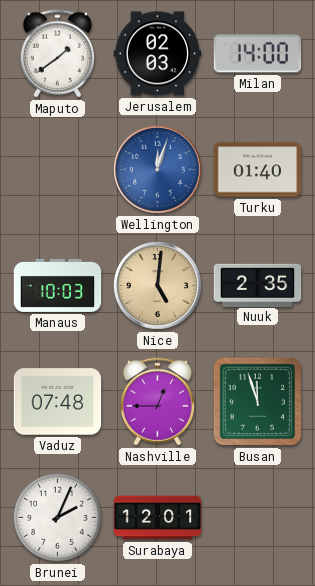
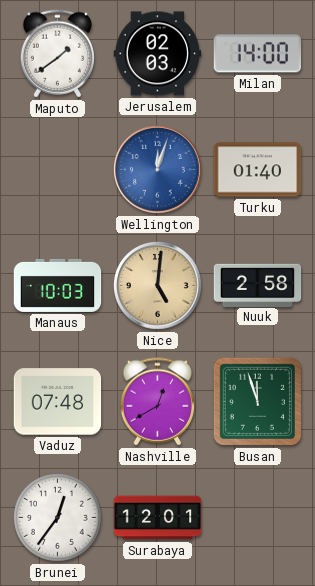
Nuuk: 2:35 -> 2:58
Nashville: 12:45 -> 12:40
Brunei: 2:04 -> 12:36
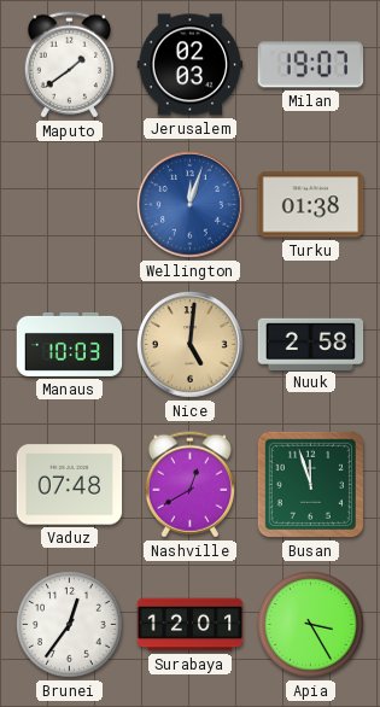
Milan: 14:00 -> 19:07
Turku: 01:40 -> 01:38
Apia: none -> 3:25
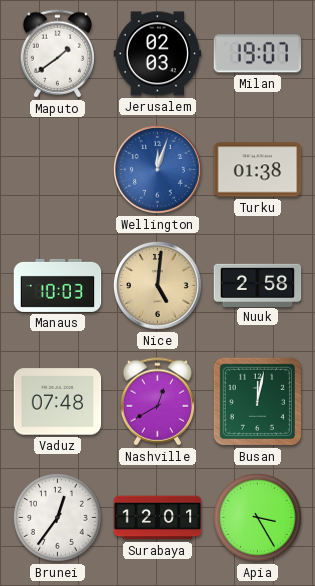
Busan: 11:57 -> 12:02
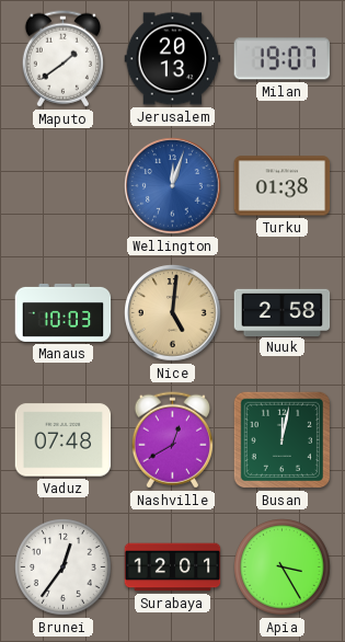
Jerusalem: 02:03 -> 20:13
